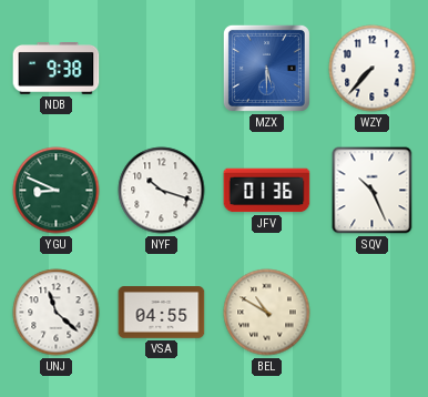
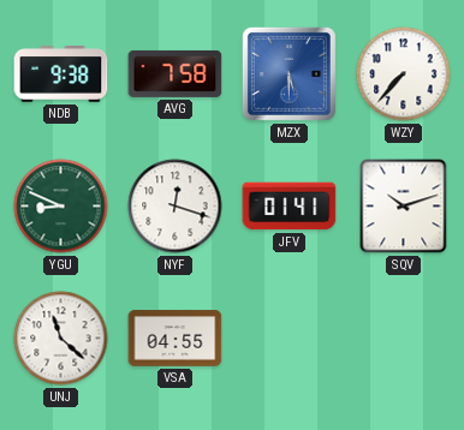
AVG: none -> 7:58
NYF: 10:18 -> 12:18
JFV: 01:36 -> 01:41
SQV: 10:26 -> 10:12
BEL: 10:50 -> none
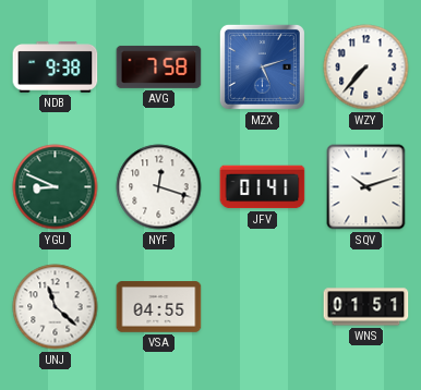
MZX: 5:30 -> 5:12
WNS: none -> 01:51
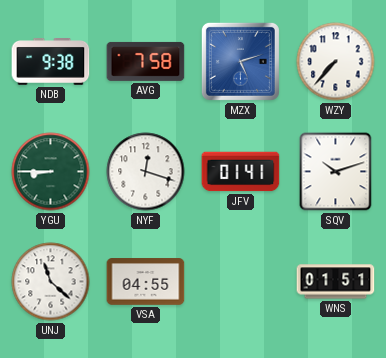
YGU: 8:49 -> 8:45
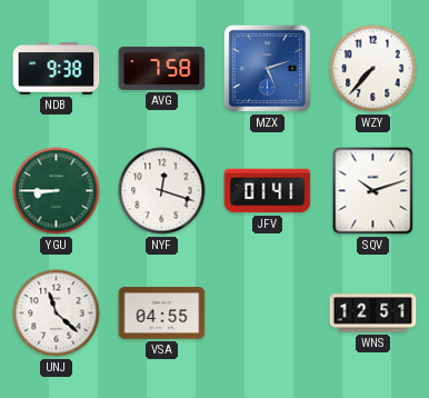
WNS: 01:51 -> 12:51
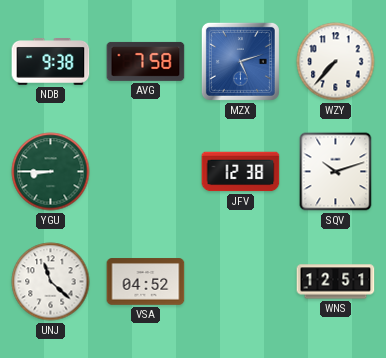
NYF: 12:18 -> none
JFV: 01:41 -> 12:38
VSA: 04:55 -> 04:52
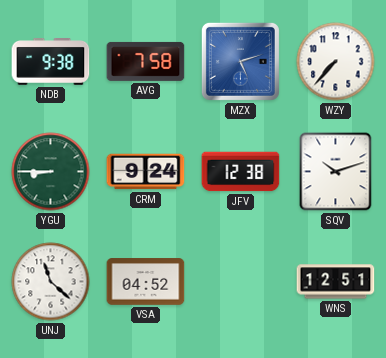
CRM: none -> 9:24
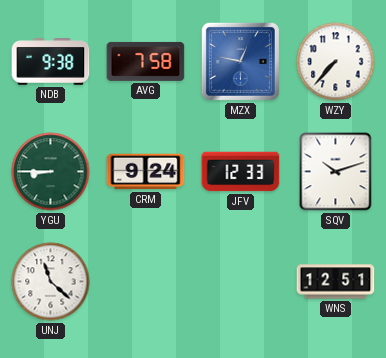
MZX: 5:12 -> 12:47
JFV: 12:38 -> 12:33
VSA: 04:52 -> none
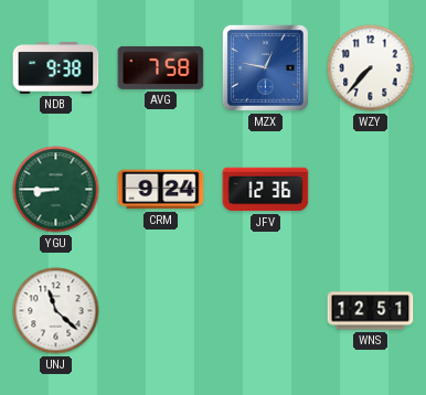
JFV: 12:33 -> 12:36
SQV: 10:12 -> none
